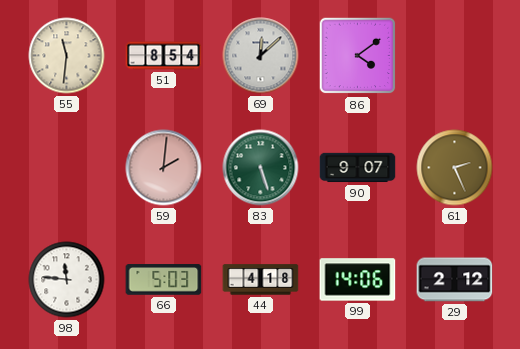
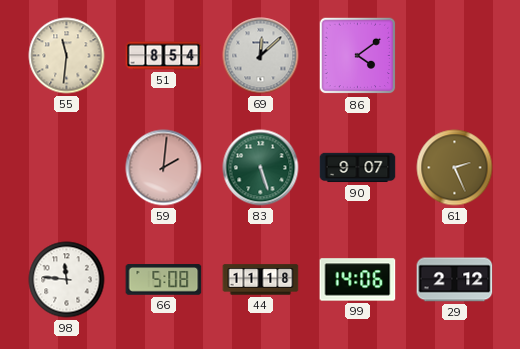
66: 5:03 -> 5:08
44: 4:18 -> 11:18
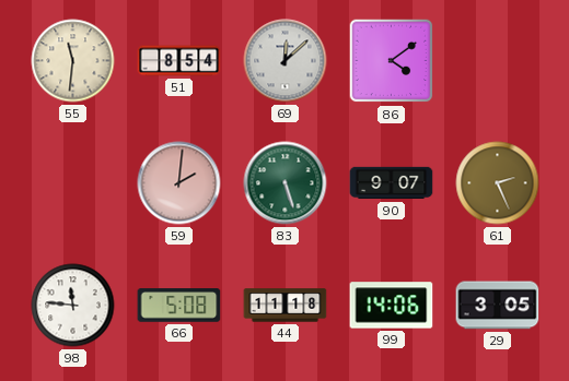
29: 2:12 -> 3:05
